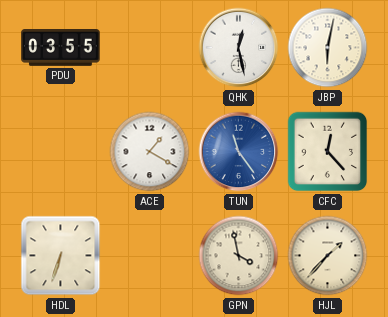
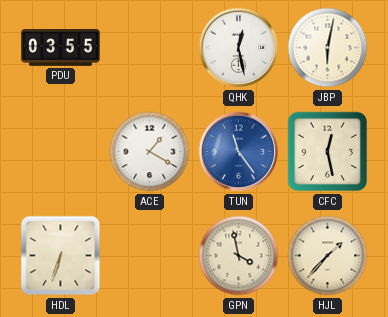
CFC: 12:23 -> 12:28
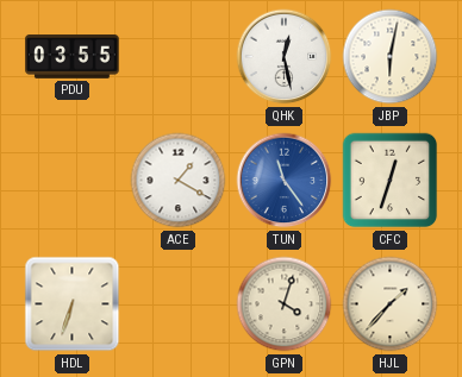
CFC: 12:28 -> 12:33
GPN: 3:58 -> 4:03
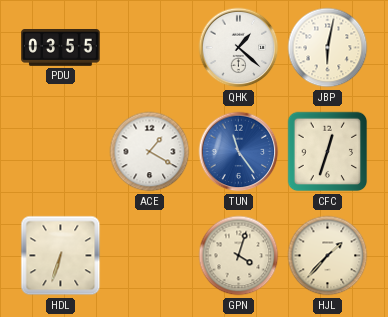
QHK: 12:28 -> 1:22
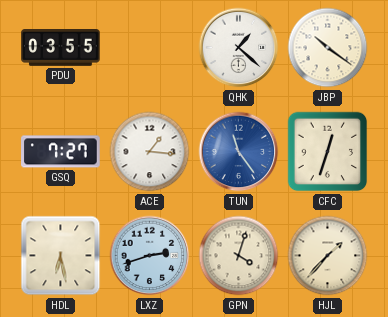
JBP: 6:02 -> 10:21
GSQ: none -> 7:27
ACE: 1:20 -> 1:16
HDL: 6:33 -> 6:28
LXZ: none -> 2:42
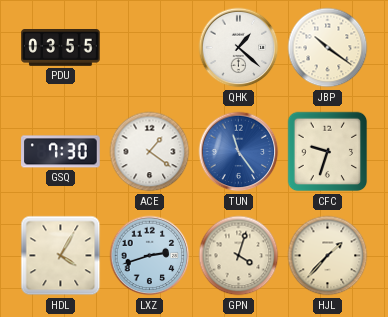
GSQ: 7:27 -> 7:30
ACE: 1:16 -> 1:21
CFC: 12:33 -> 9:33
HDL: 6:28 -> 4:05
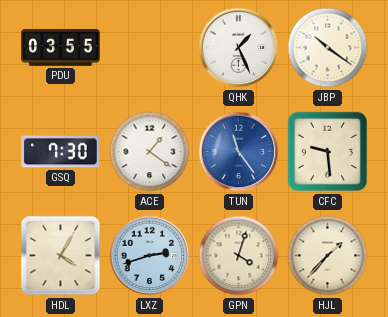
QHK: 1:22 -> 1:26
CFC: 9:33 -> 9:29
